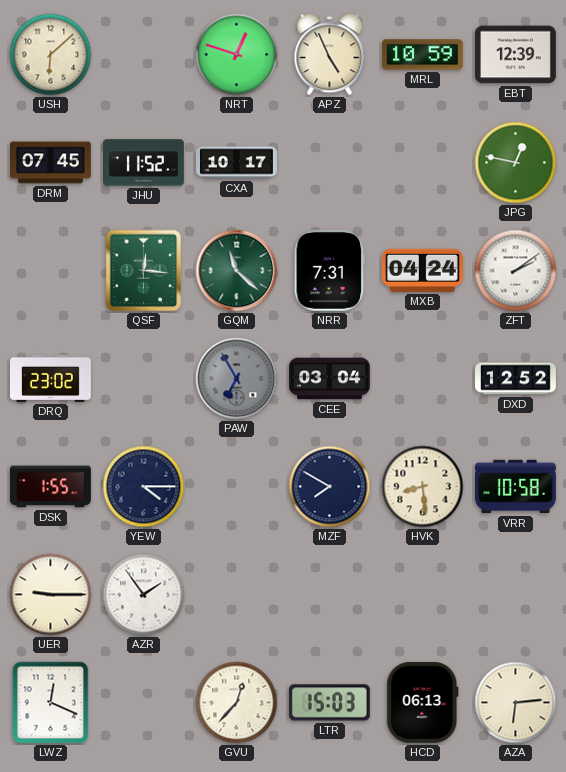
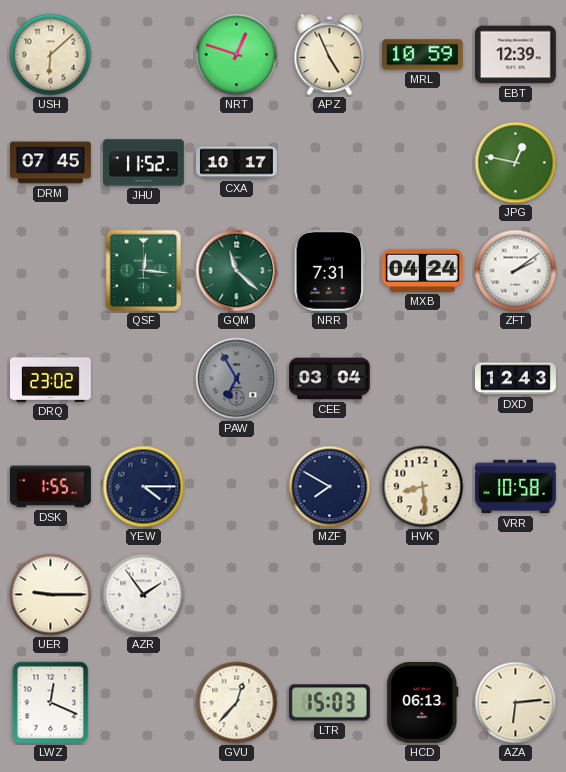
DXD: 12:52 -> 12:43
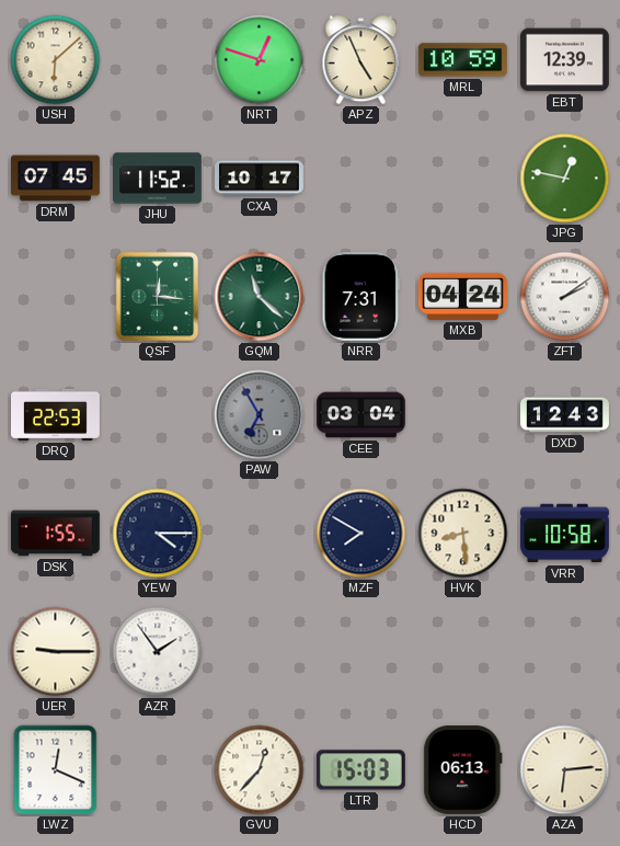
DRQ: 23:02 -> 22:53
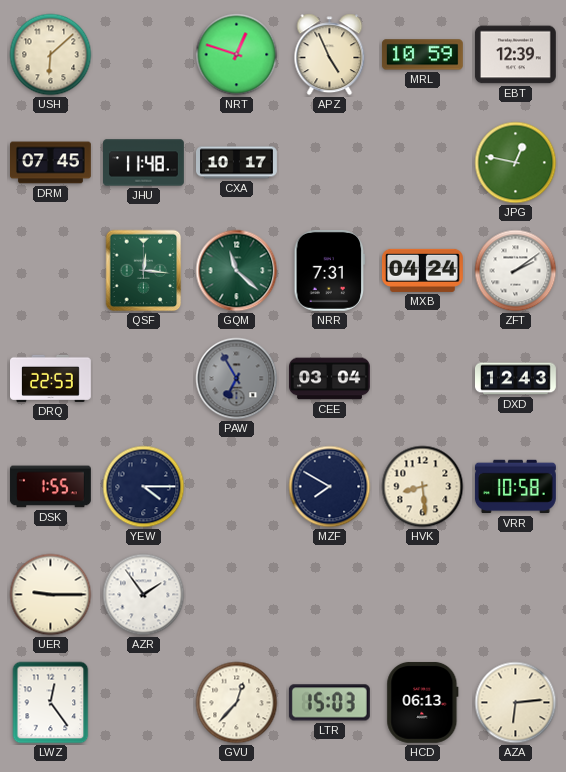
JHU: 11:52 -> 11:48
LWZ: 12:19 -> 12:24
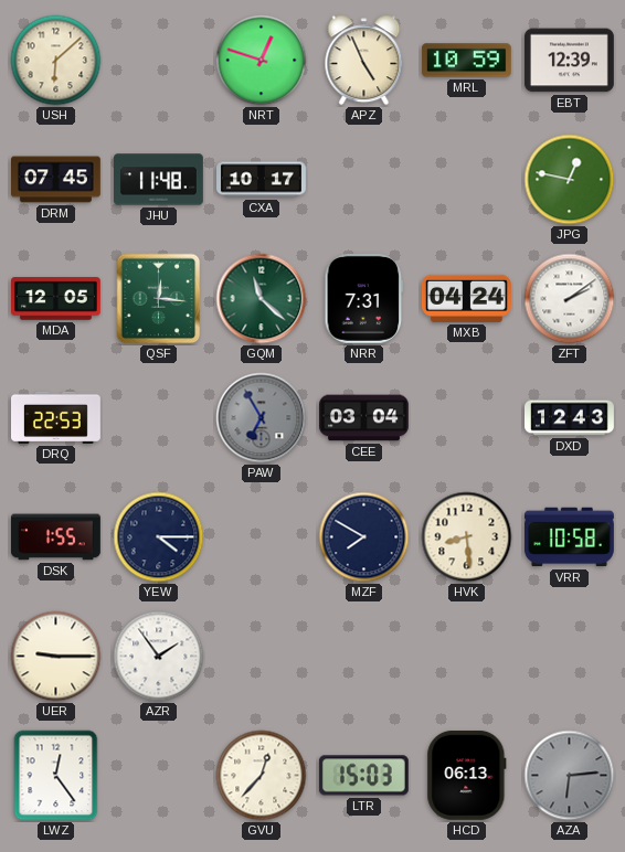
MDA: none -> 12:05
AZA dial: cream -> grey
